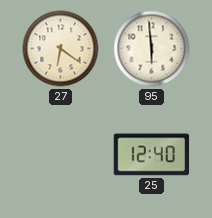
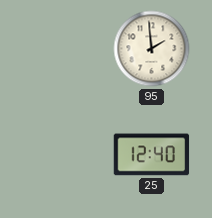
27: 6:21 -> none
95: 5:59 -> 1:59
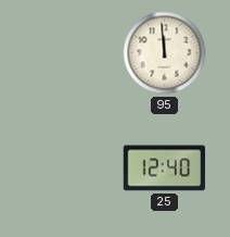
95: 1:59 -> 11:59
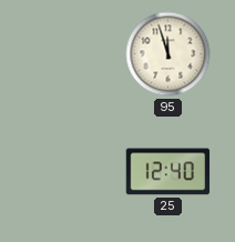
95: 11:59 -> 11:57
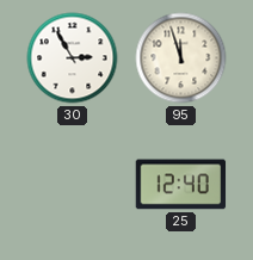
30: none -> 2:55
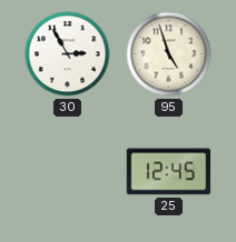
95: 11:57 -> 4:57
25: 12:40 -> 12:45
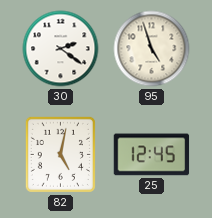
30: 2:55 -> 2:21
82: none -> 5:02
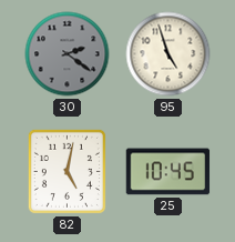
30 dial: white -> grey
25: 12:45 -> 10:45
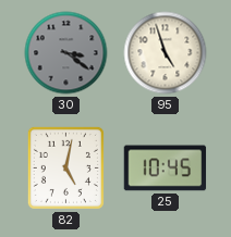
30: 2:21 -> 3:21
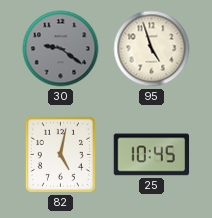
30: 3:21 -> 9:21
